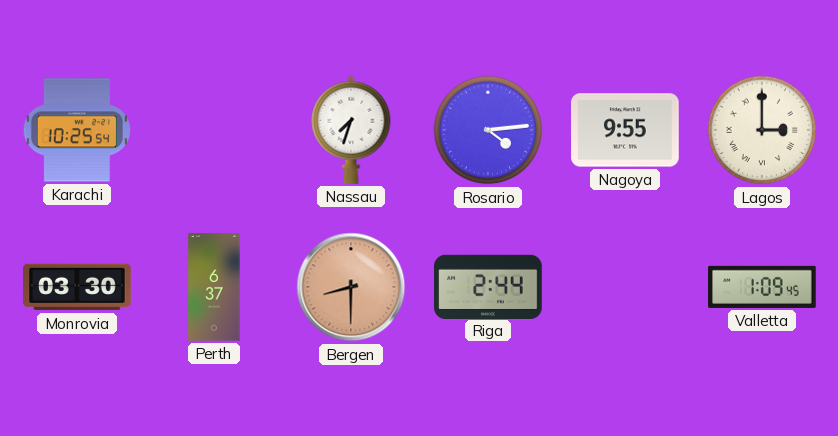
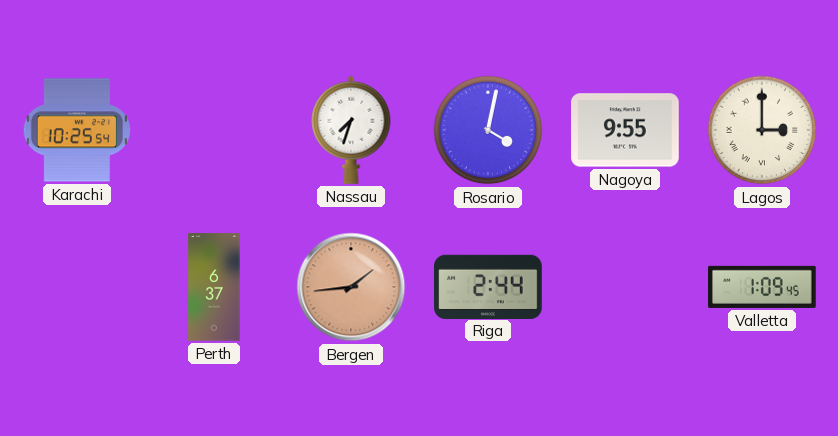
Rosario: 4:14 -> 4:02
Monrovia: 03:30 -> none
Bergen: 8:30 -> 1:44
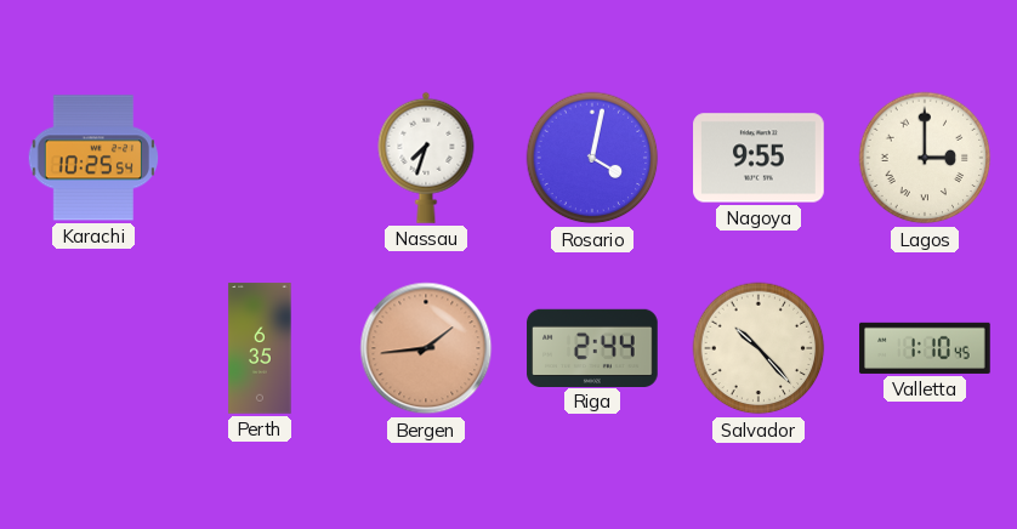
Perth: 6:37 -> 6:35
Salvador: none -> 10:23
Valletta: 1:09 -> 1:10
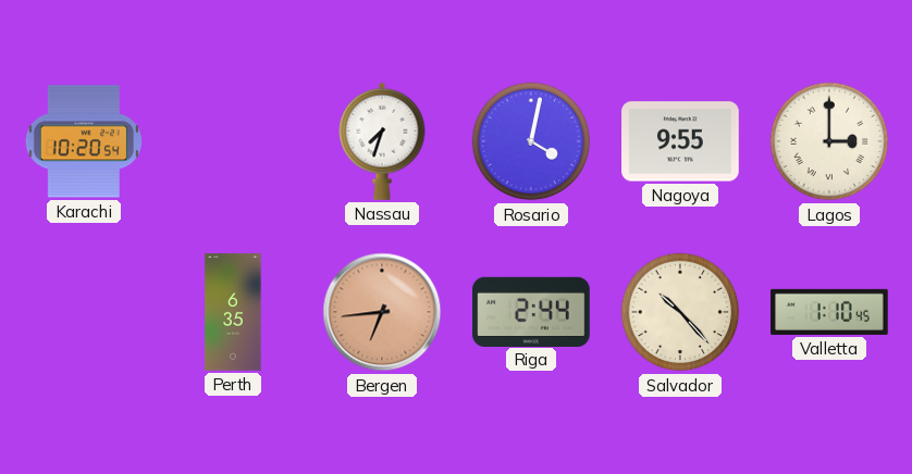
Karachi: 10:25 -> 10:20
Bergen: 1:44 -> 6:44
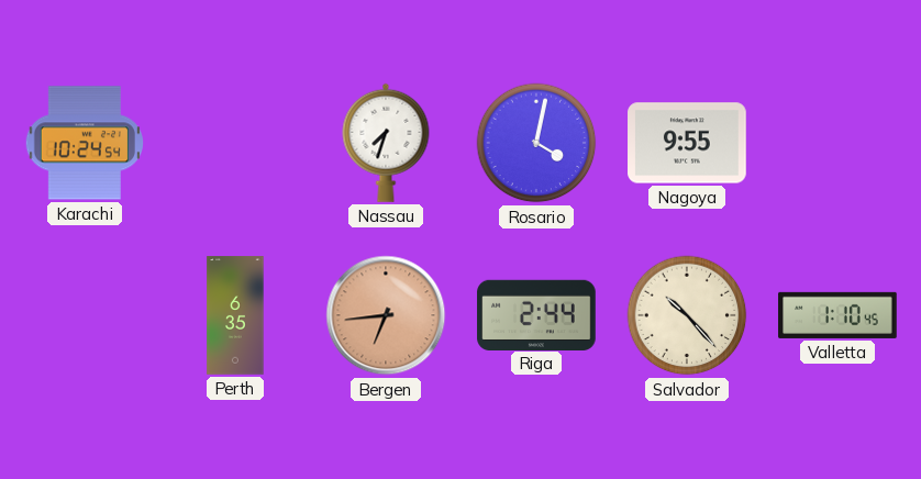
Karachi: 10:20 -> 10:24
Lagos: 3:00 -> none
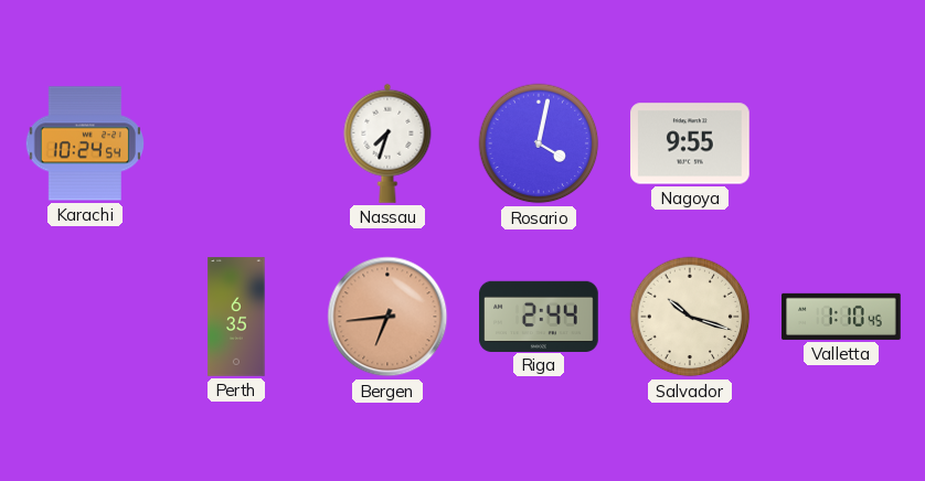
Salvador: 10:23 -> 10:18
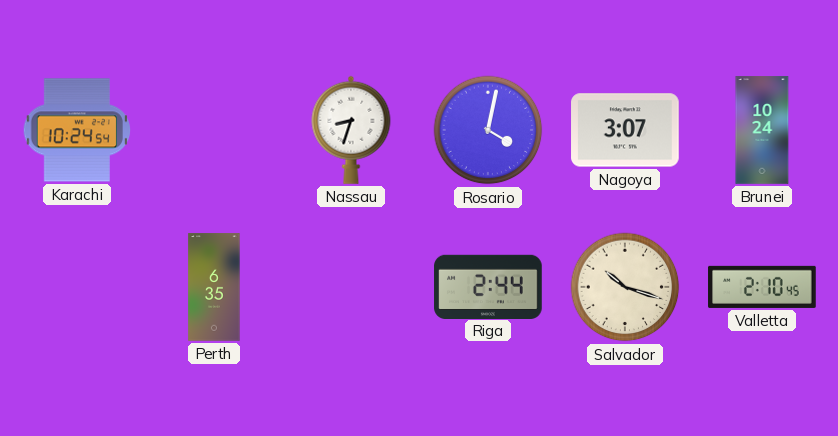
Nassau: 7:33 -> 8:33
Nagoya: 9:55 -> 3:07
Brunei: none -> 10:24
Bergen: 6:44 -> none
Valletta: 1:10 -> 2:10
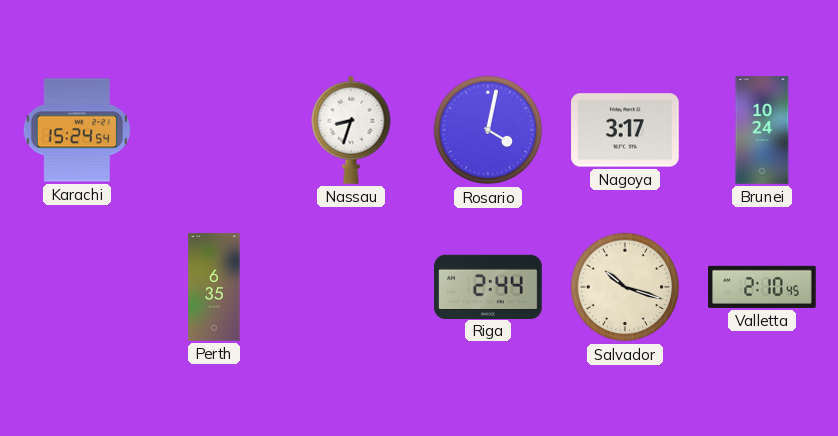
Karachi: 10:24 -> 15:24
Nagoya: 3:07 -> 3:17
